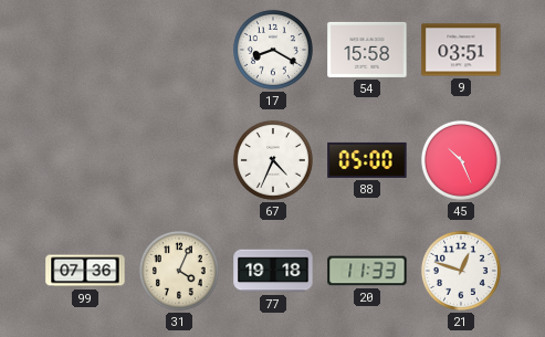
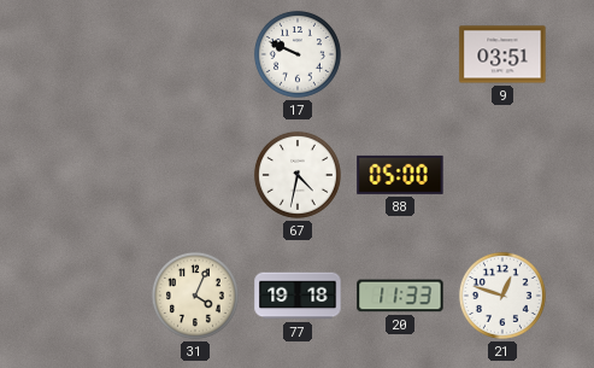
17: 8:20 -> 9:49
54: 15:58 -> none
67: 4:34 -> 4:32
45: 10:26 -> none
99: 07:36 -> none
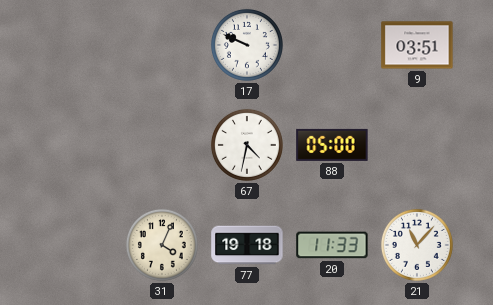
21: 12:48 -> 11:07
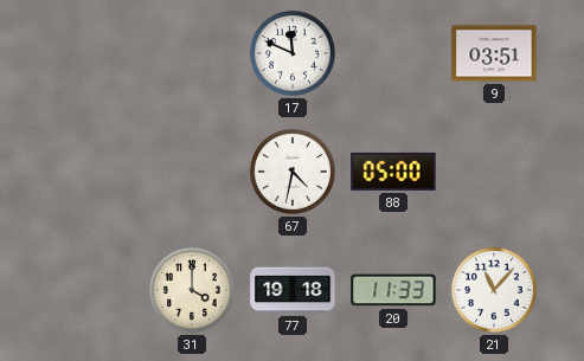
17: 9:49 -> 11:49
31: 4:04 -> 4:00
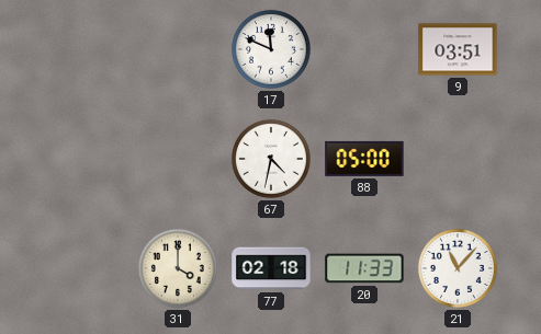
77: 19:18 -> 02:18
